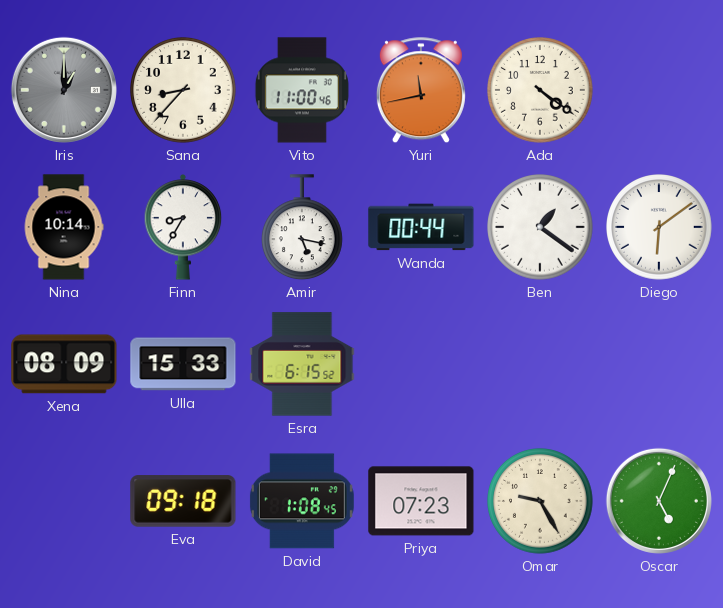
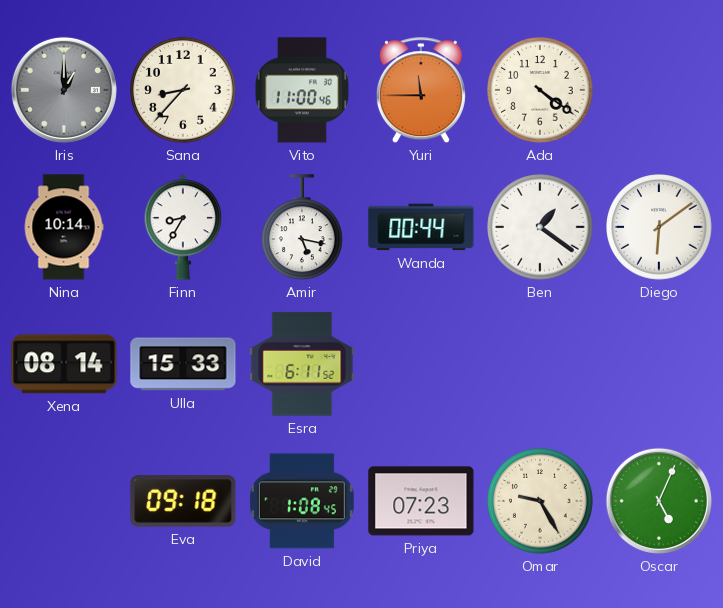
Yuri: 11:43 -> 11:45
Xena: 08:09 -> 08:14
Esra: 6:15 -> 6:11
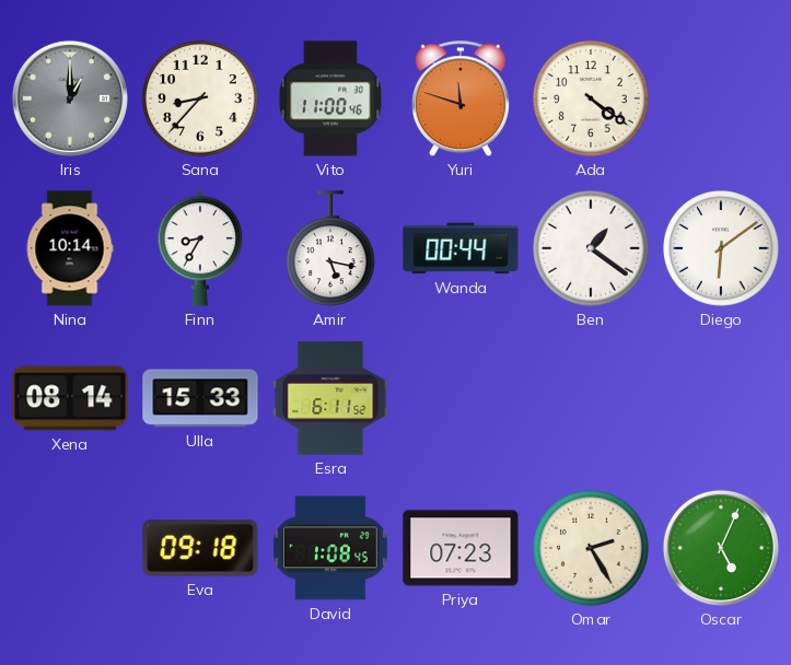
Yuri: 11:45 -> 11:48
Omar: 9:25 -> 2:25
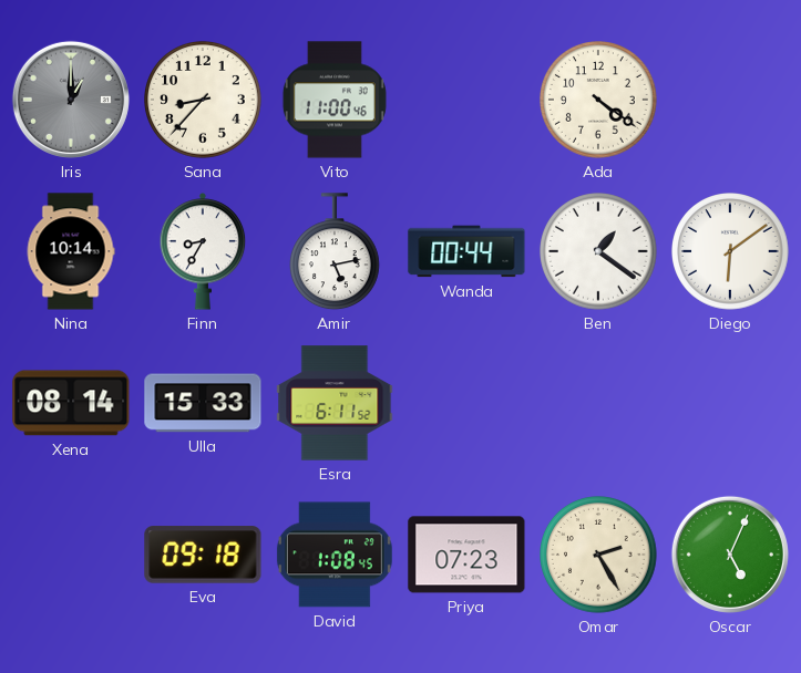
Yuri: 11:48 -> none
Amir: 5:17 -> 5:13
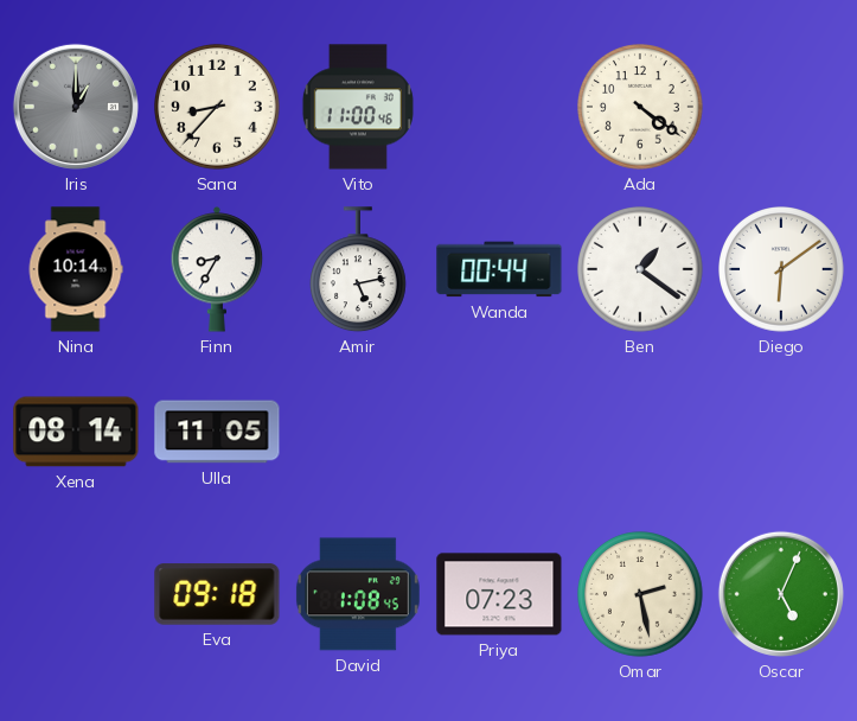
Ulla: 15:33 -> 11:05
Esra: 6:11 -> none
Omar: 2:25 -> 2:28
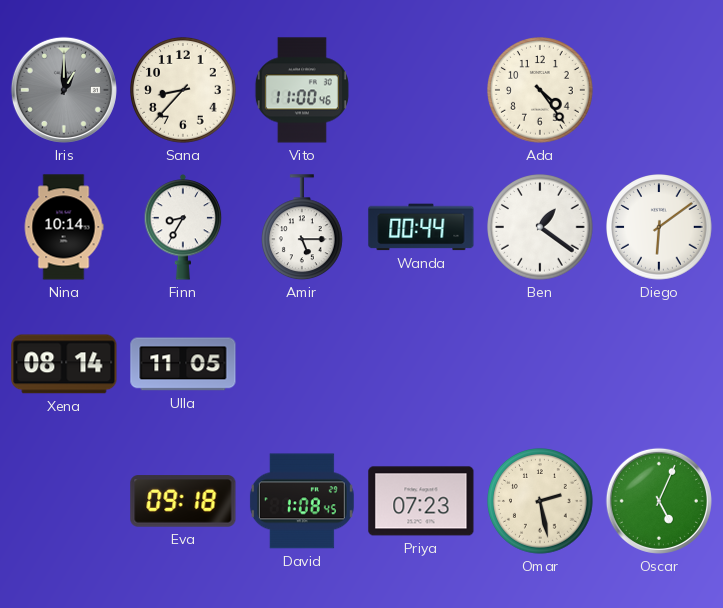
Ada: 4:21 -> 4:24
Amir: 5:13 -> 5:15
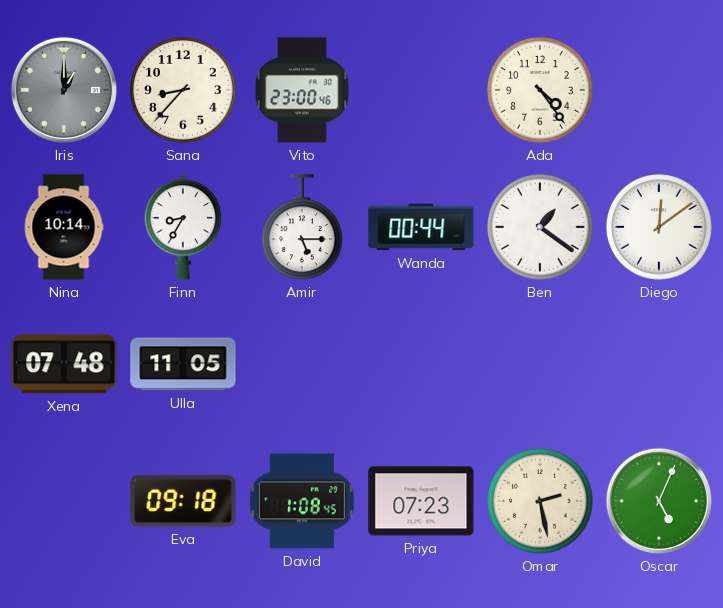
Vito: 11:00 -> 23:00
Diego: 6:09 -> 12:09
Xena: 08:14 -> 07:48
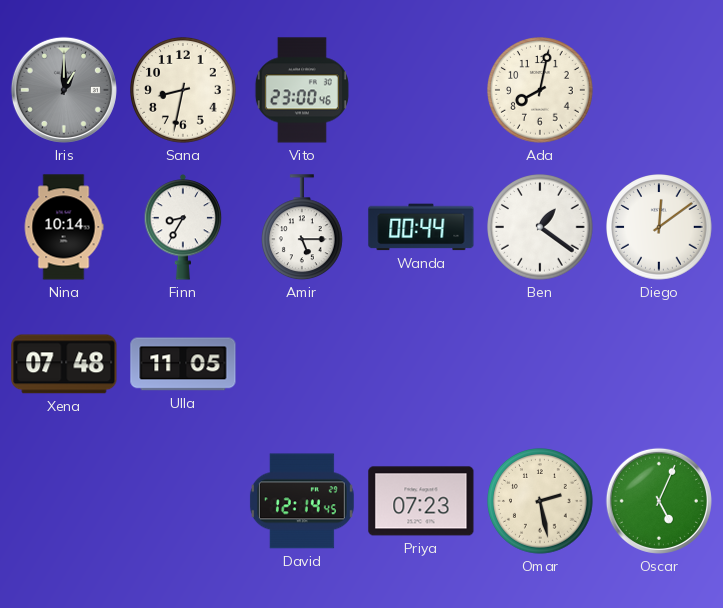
Sana: 8:37 -> 8:32
Ada: 4:24 -> 8:02
Eva: 09:18 -> none
David: 1:08 -> 12:14
